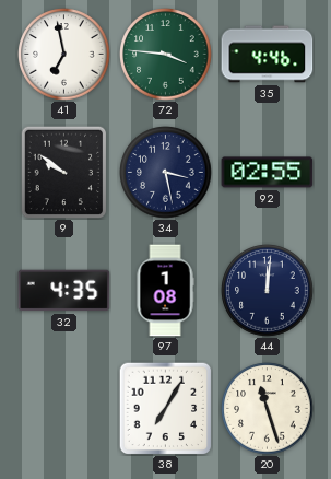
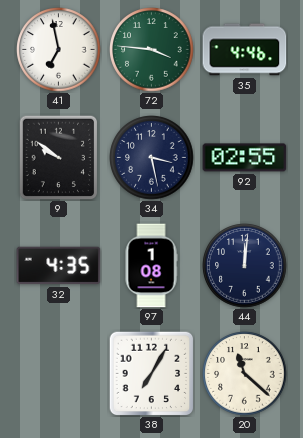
20: 11:27 -> 11:22
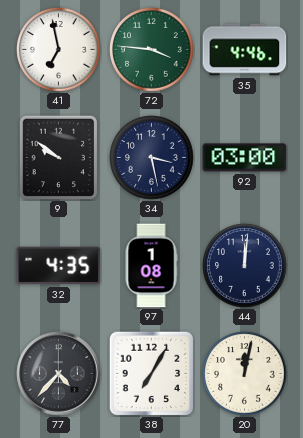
92: 02:55 -> 03:00
77: none -> 4:37
20: 11:22 -> 12:02
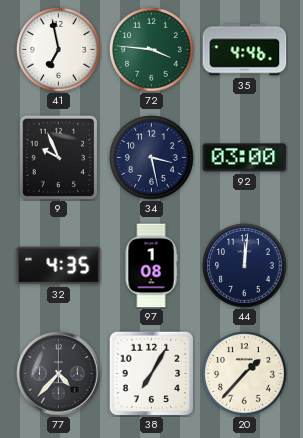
9: 9:51 -> 9:56
20: 12:02 -> 1:37
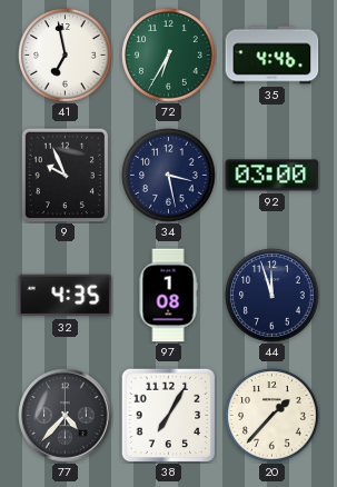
72: 3:46 -> 6:35
44: 12:01 -> 11:57
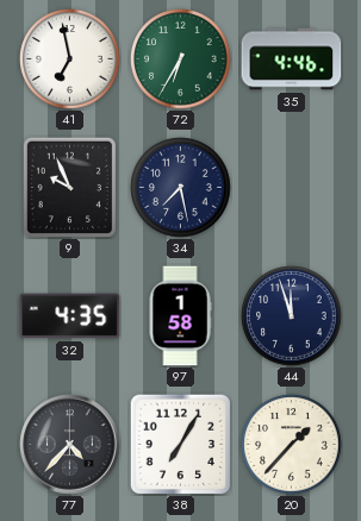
34: 3:28 -> 7:28
92: 03:00 -> none
97: 1:08 -> 1:58
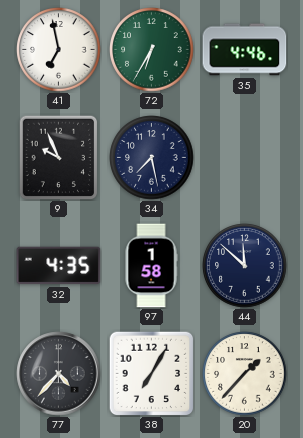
44: 11:57 -> 11:52
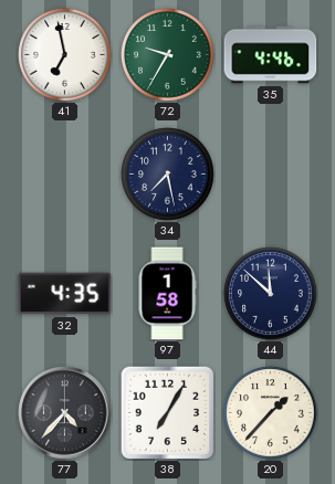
72: 6:35 -> 9:35
9: 9:56 -> none
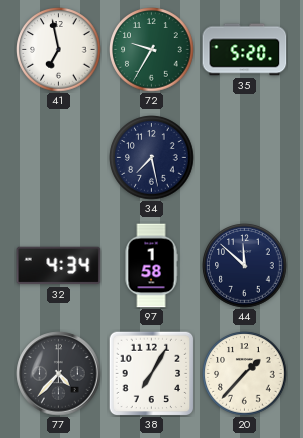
35: 4:46 -> 5:20
32: 4:35 -> 4:34
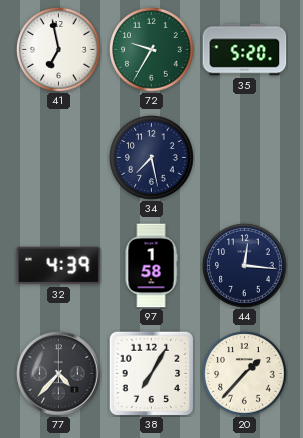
32: 4:34 -> 4:39
44: 11:52 -> 12:16
